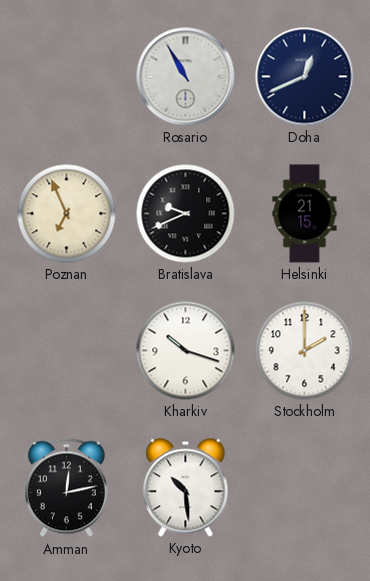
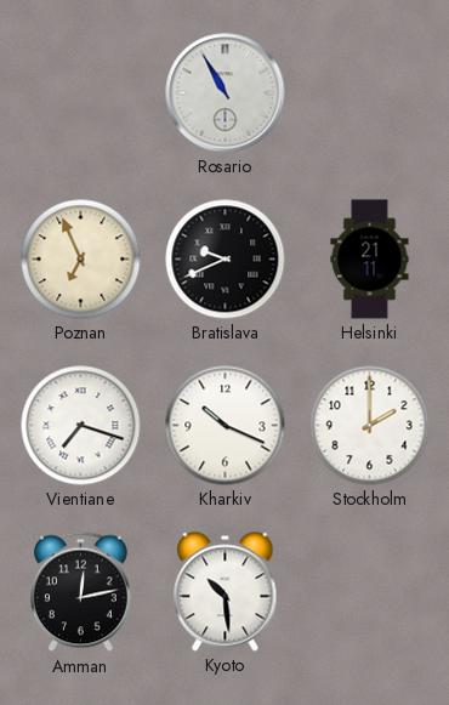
Doha: 12:41 -> none
Helsinki: 21:15 -> 21:11
Vientiane: none -> 7:18
Kharkiv: 10:18 -> 10:19
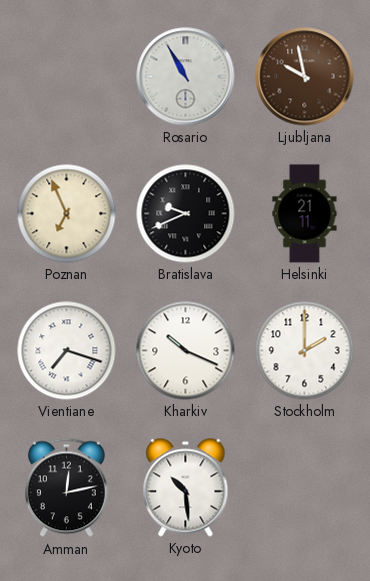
Ljubljana: none -> 9:58
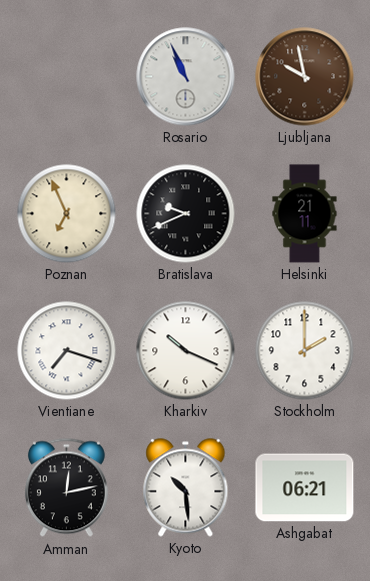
Rosario: 10:55 -> 10:56
Ashgabat: none -> 06:21
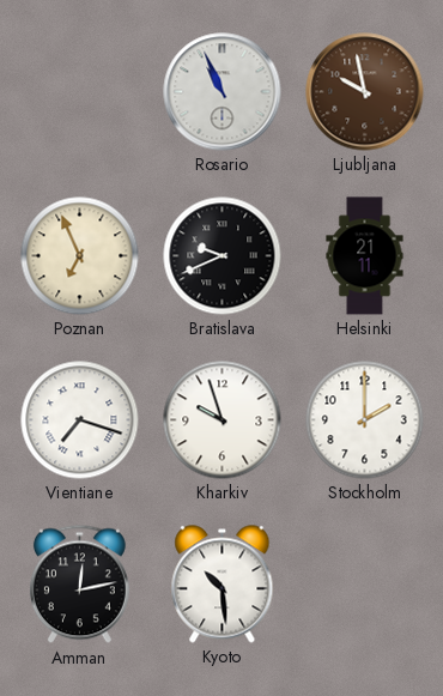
Kharkiv: 10:19 -> 9:57
Ashgabat: 06:21 -> none
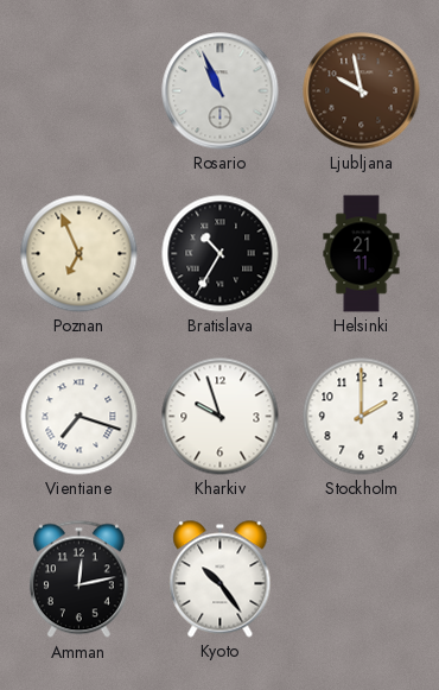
Bratislava: 9:41 -> 10:35
Kyoto: 10:29 -> 10:24
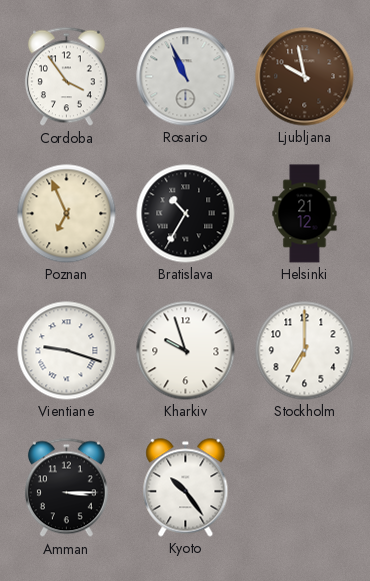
Cordoba: none -> 3:54
Helsinki: 21:11 -> 21:12
Vientiane: 7:18 -> 9:18
Stockholm: 2:00 -> 7:00
Amman: 12:13 -> 3:15
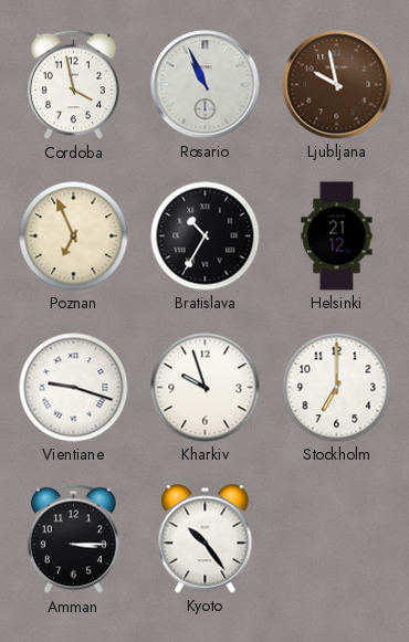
Cordoba: 3:54 -> 3:58
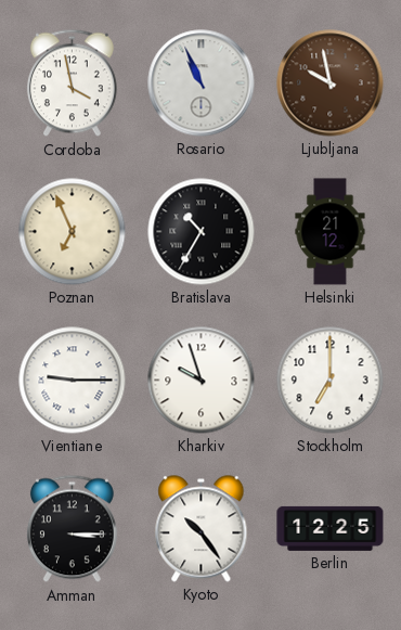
Vientiane: 9:18 -> 9:15
Berlin: none -> 12:25
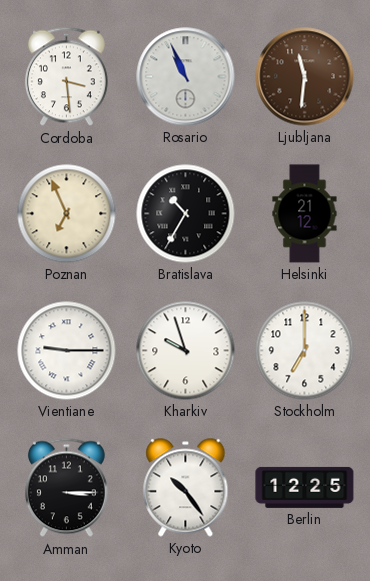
Cordoba: 3:58 -> 3:29
Ljubljana: 9:58 -> 11:31
